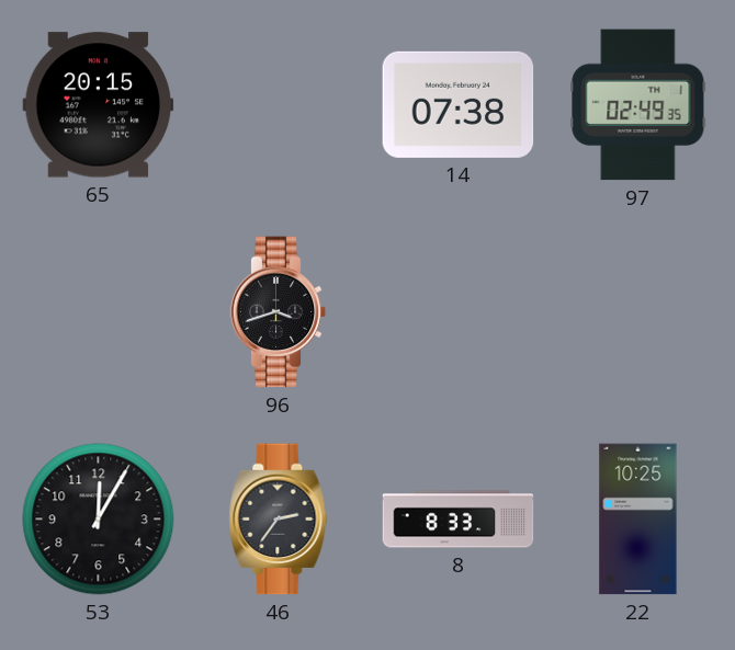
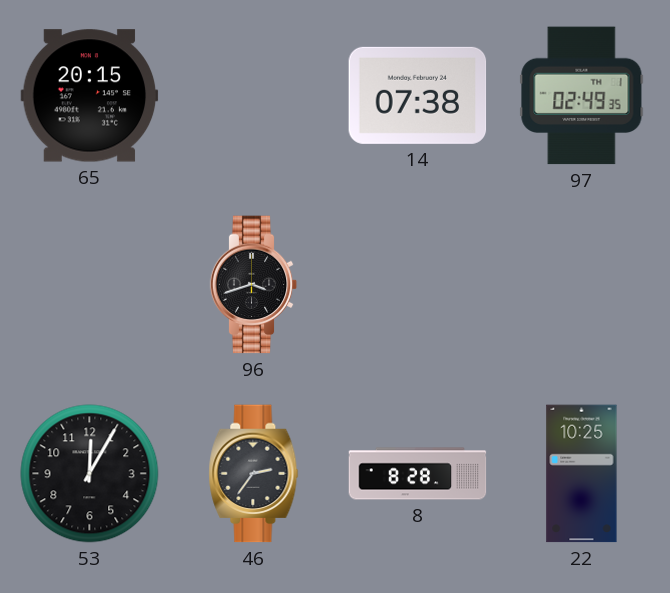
8: 8:33 -> 8:28
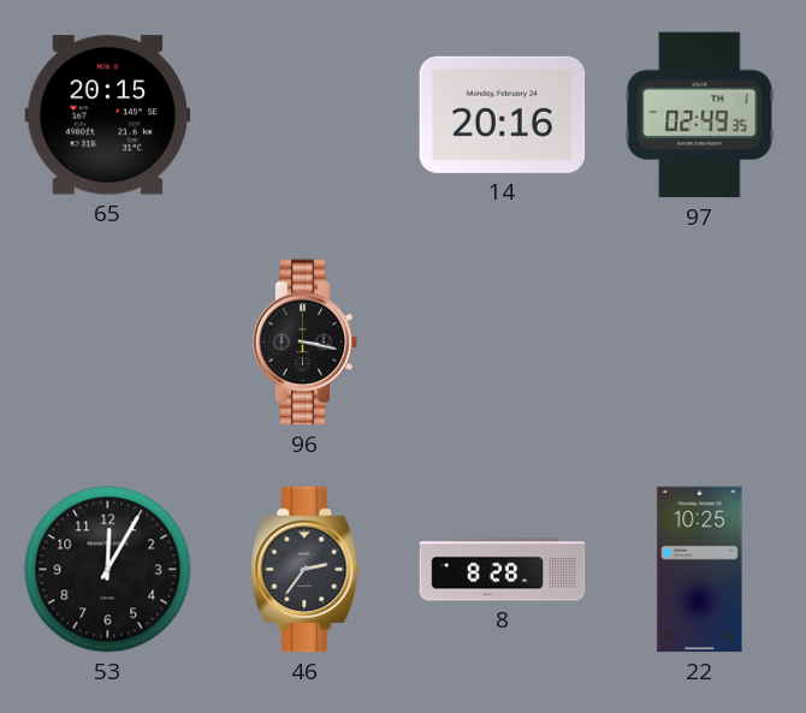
14: 07:38 -> 20:16
96: 3:42 -> 3:17
